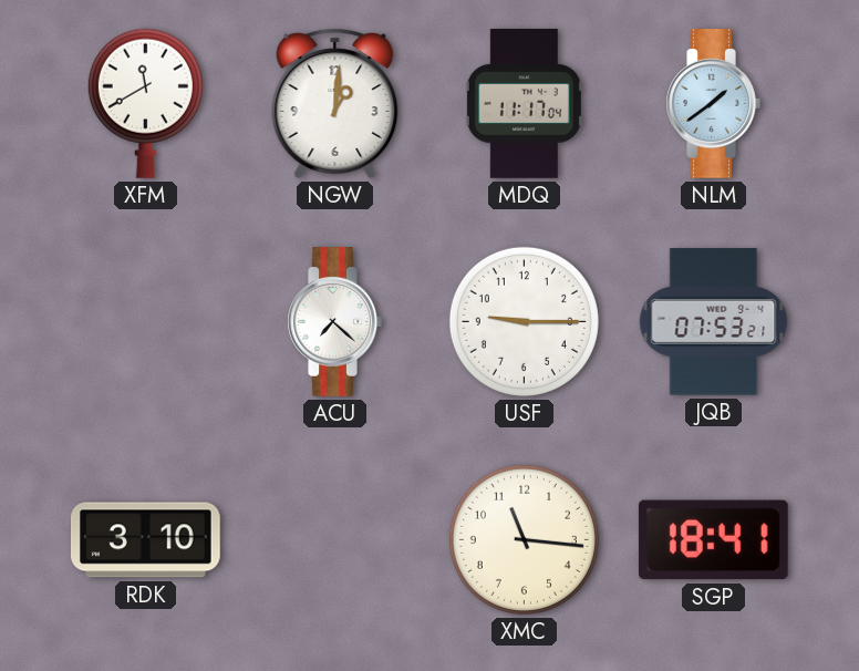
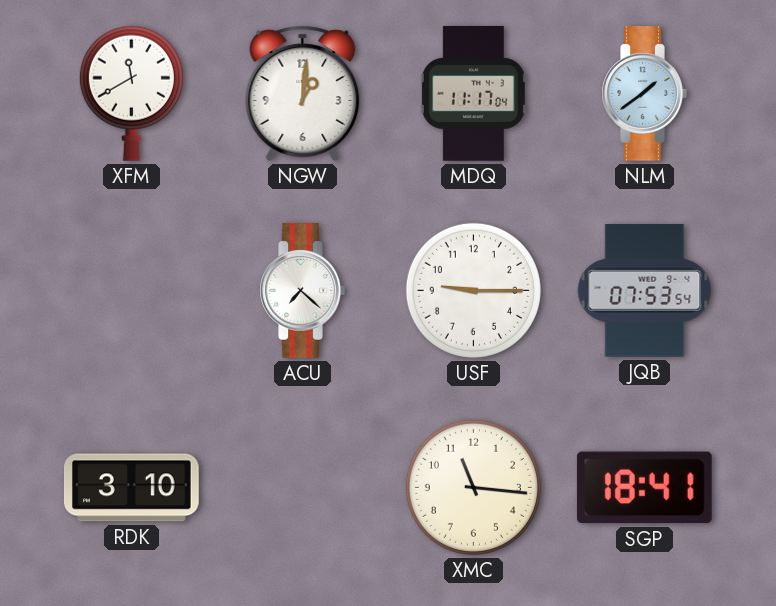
JQB: 07:53:21 -> 07:53:54
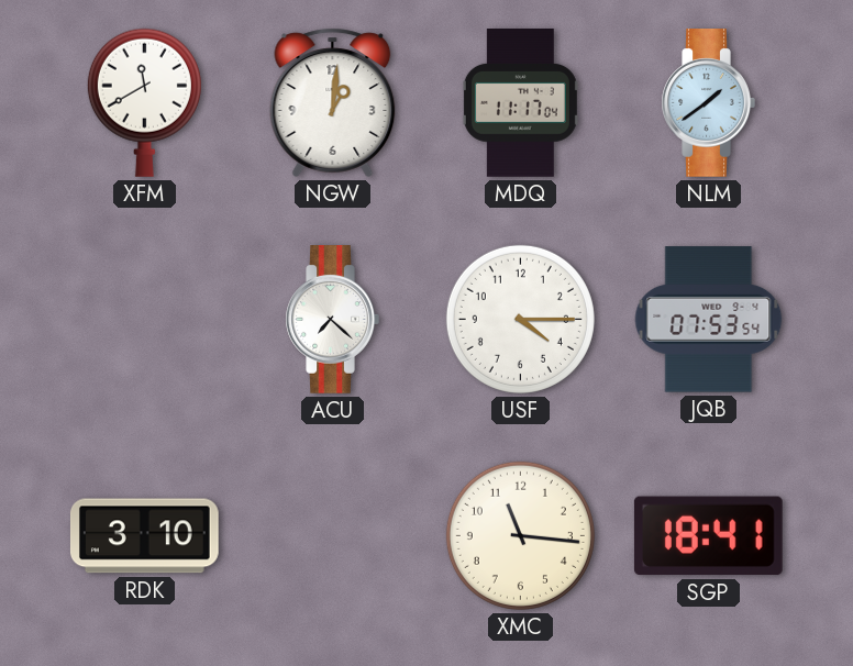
USF: 9:15 -> 4:15
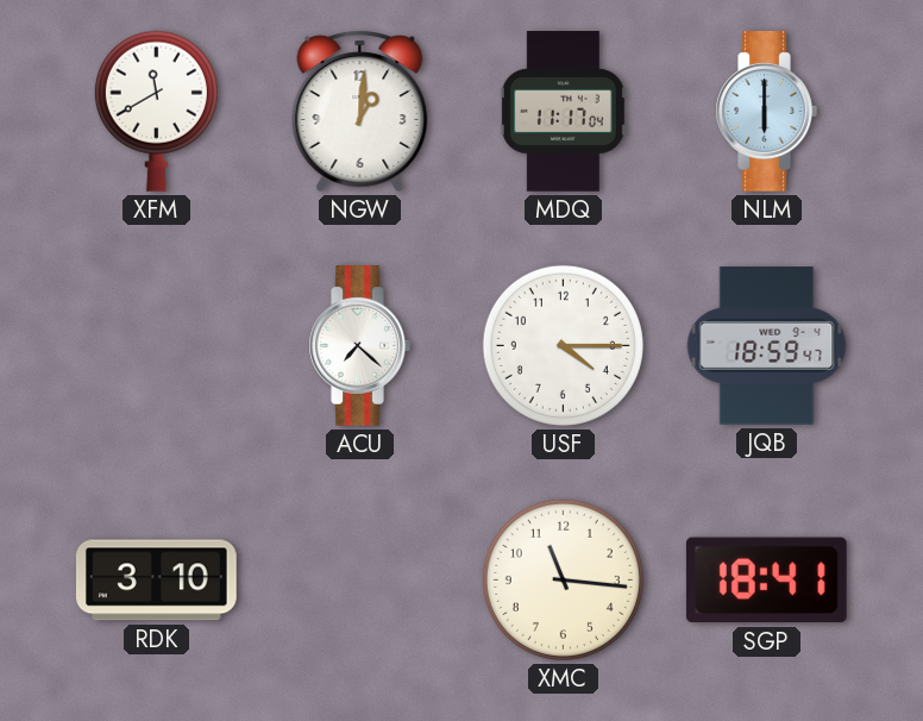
NLM: 1:39 -> 6:00
JQB: 07:53 -> 18:59
